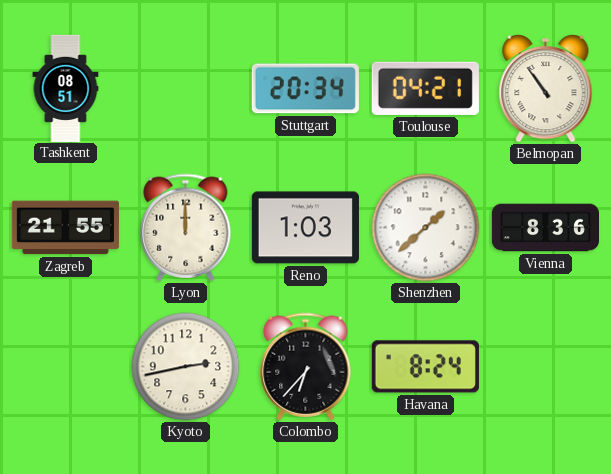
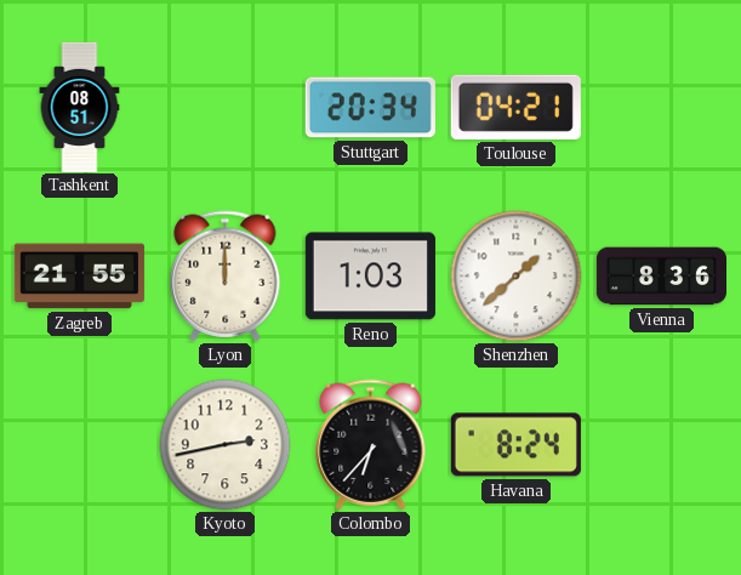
Belmopan: 10:54 -> none
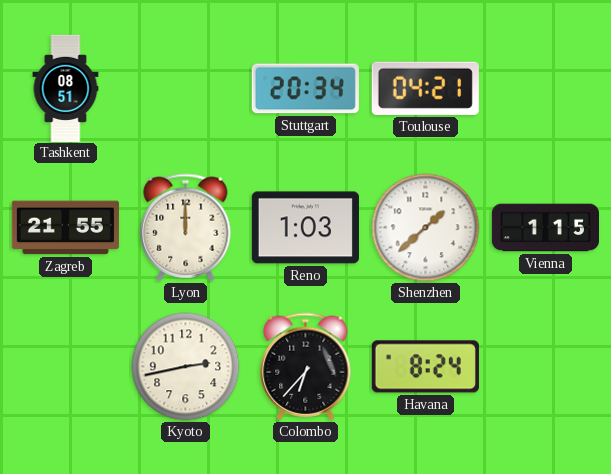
Vienna: 8:36 -> 1:15
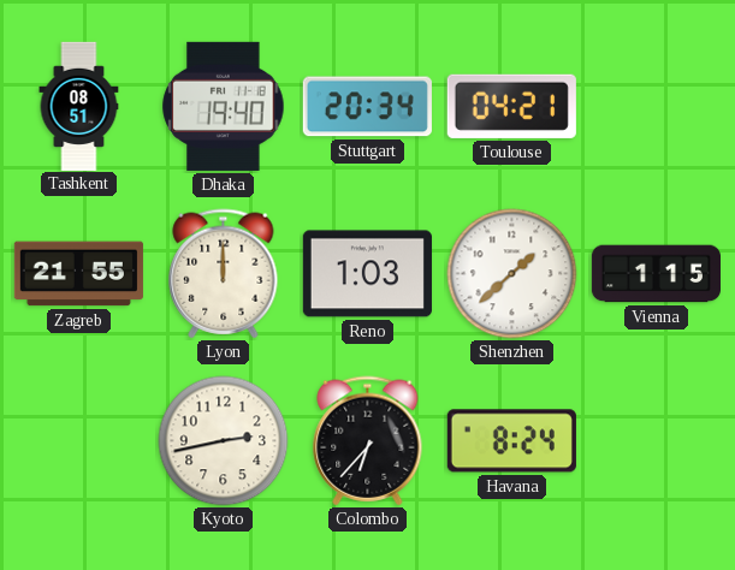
Dhaka: none -> 19:40
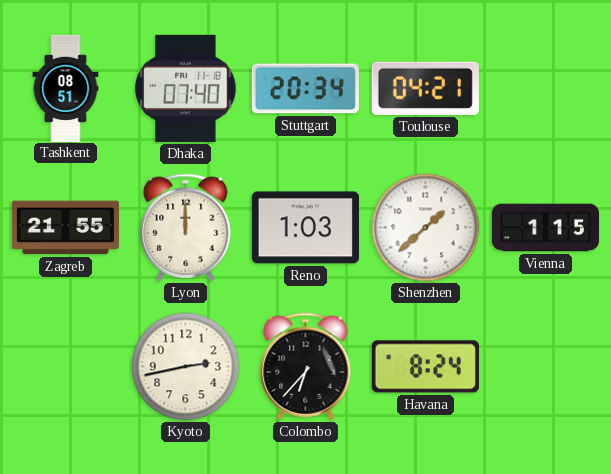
Dhaka: 19:40 -> 07:40
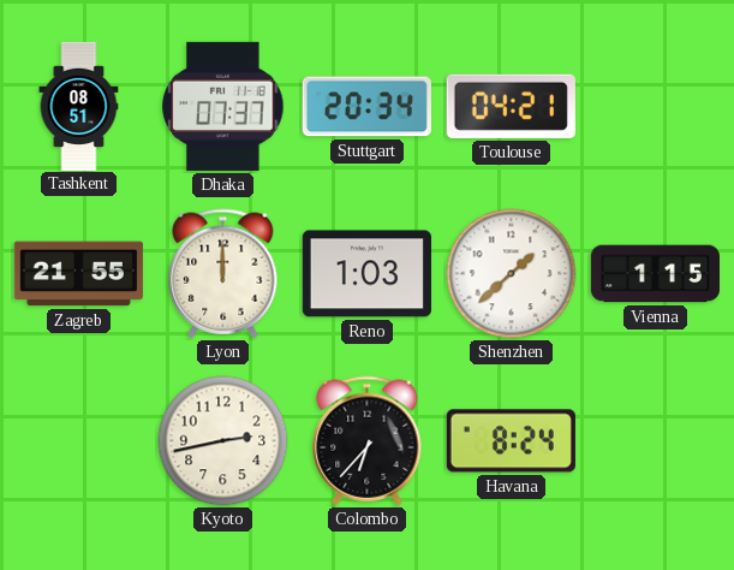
Dhaka: 07:40 -> 07:37
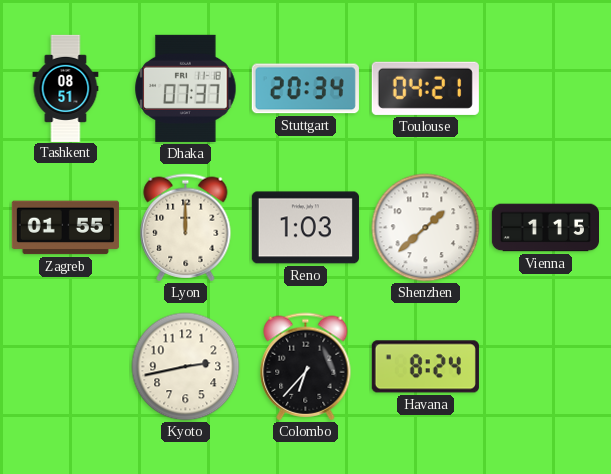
Zagreb: 21:55 -> 01:55
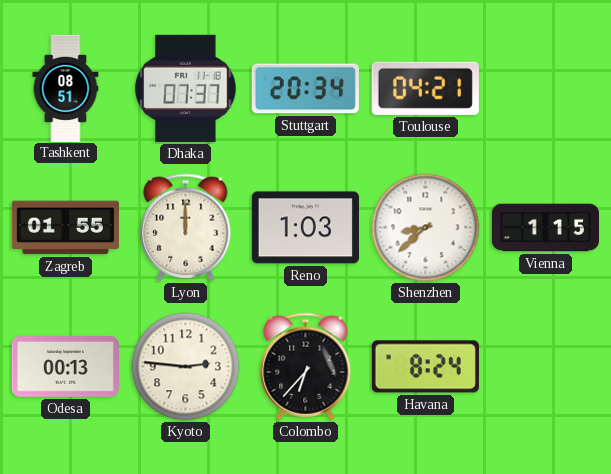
Shenzhen: 1:38 -> 8:38
Odesa: none -> 00:13
Kyoto: 2:43 -> 2:46
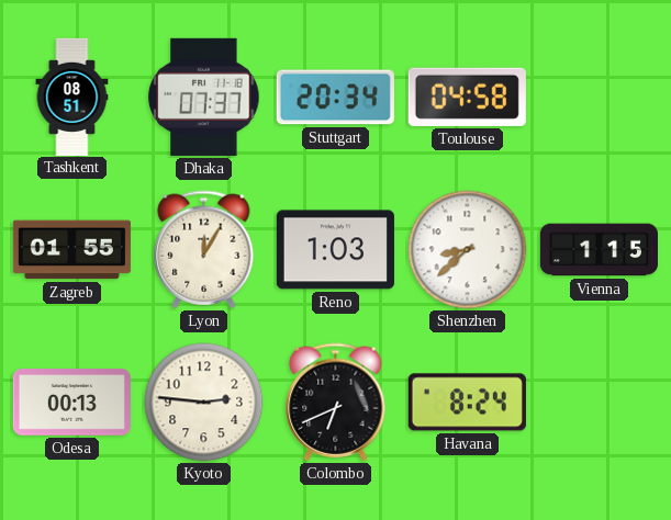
Toulouse: 04:21 -> 04:58
Lyon: 12:00 -> 12:05
Colombo: 6:37 -> 6:41
